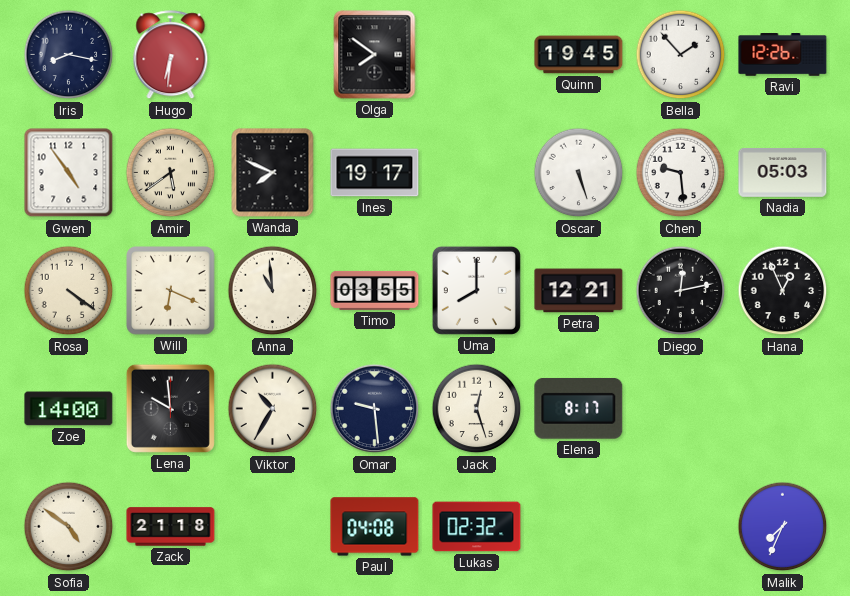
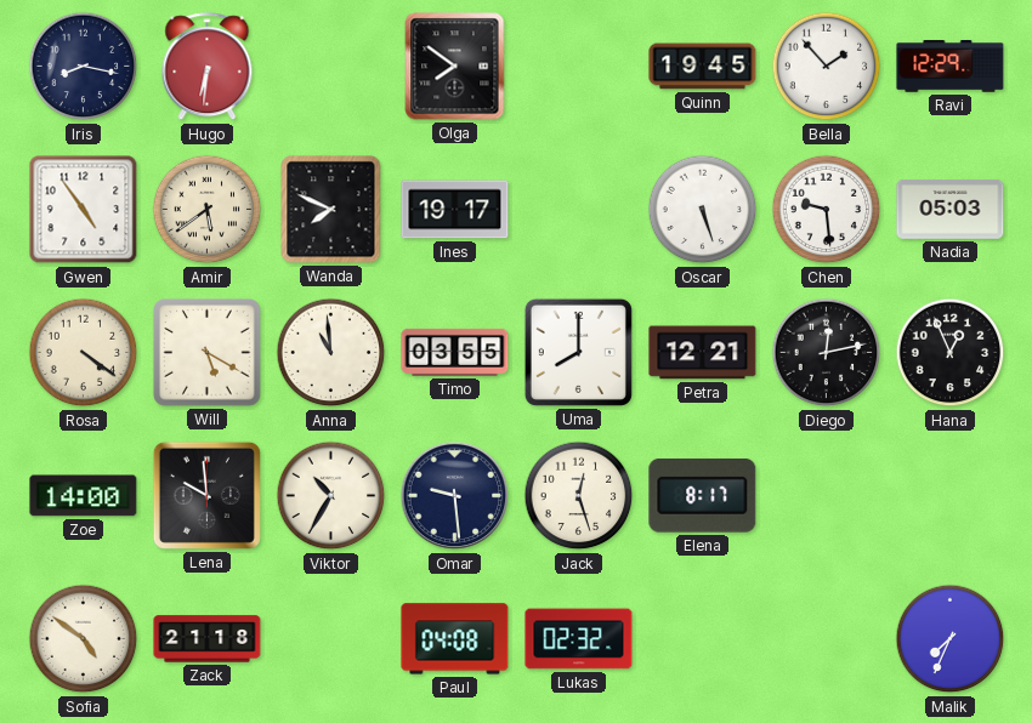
Ravi: 12:26 -> 12:29
Will: 6:19 -> 5:20
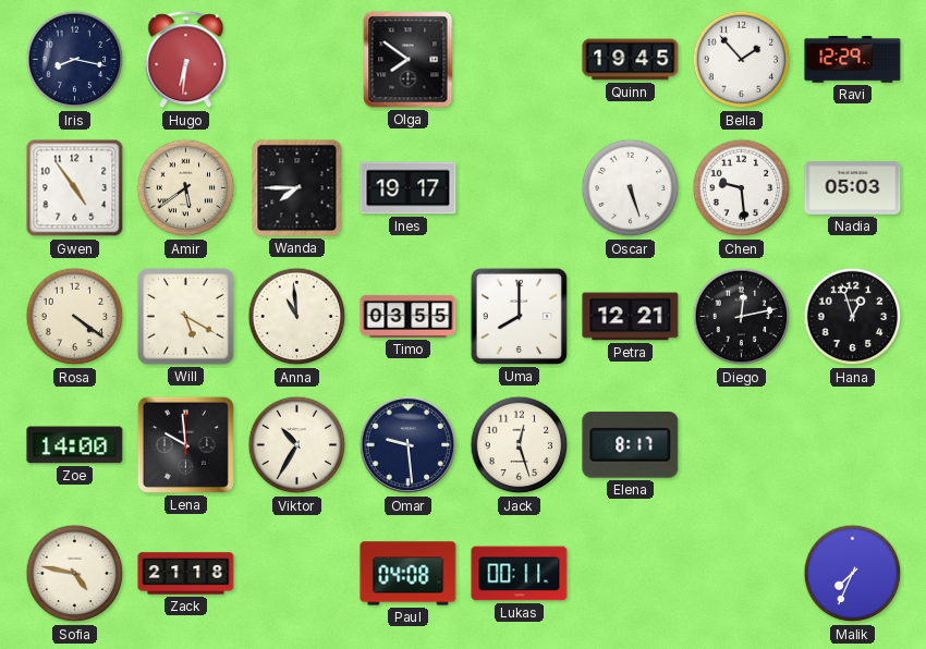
Wanda: 7:49 -> 7:45
Hana: 12:56 -> 12:57
Sofia: 4:51 -> 4:47
Lukas: 02:32 -> 00:11
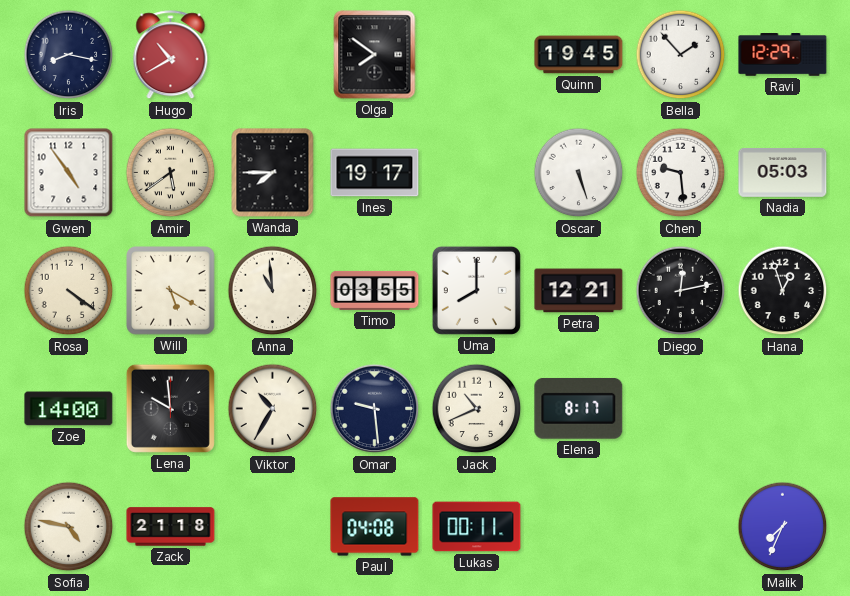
Hugo: 6:31 -> 10:40
Jack: 12:27 -> 10:41
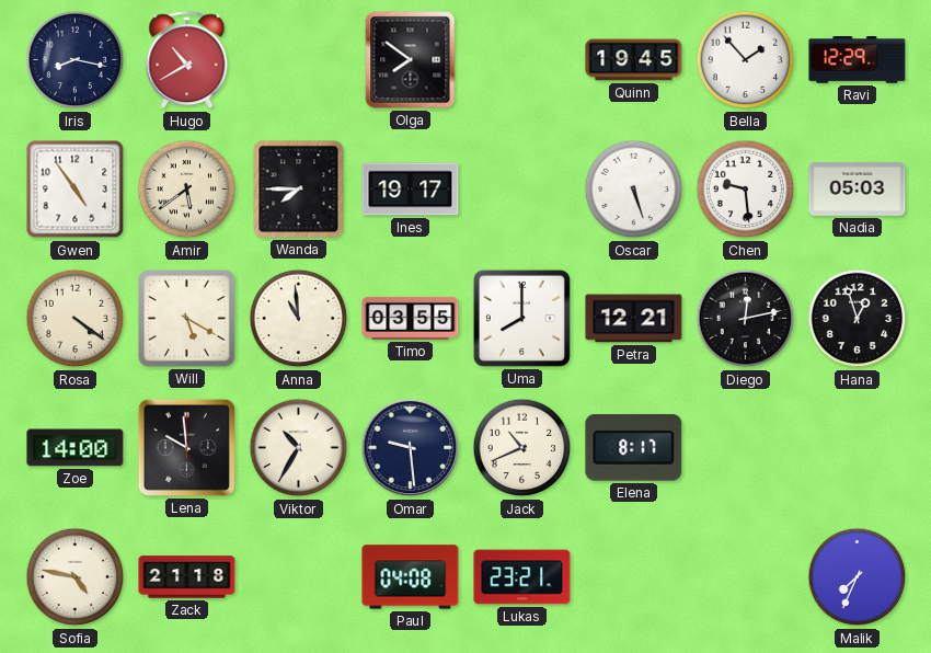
Lukas: 00:11 -> 23:21
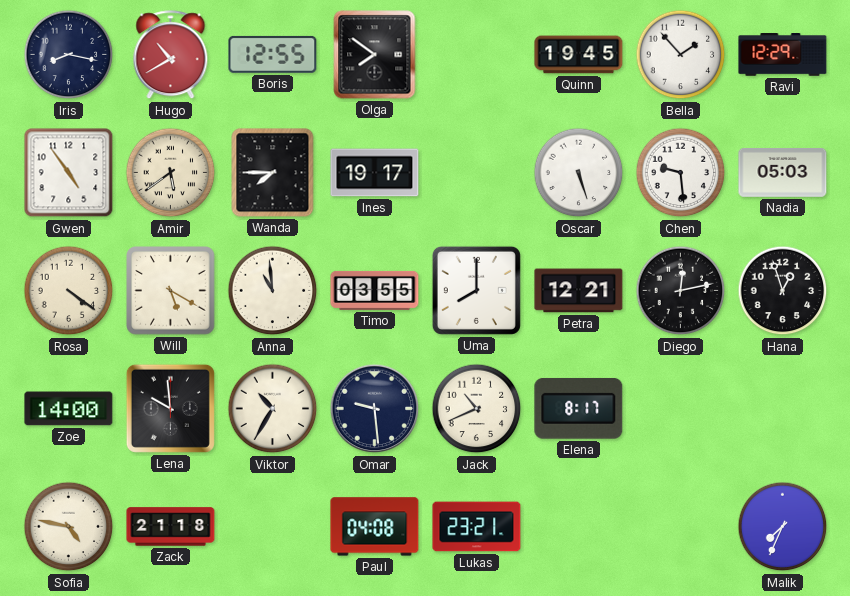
Boris: none -> 12:55
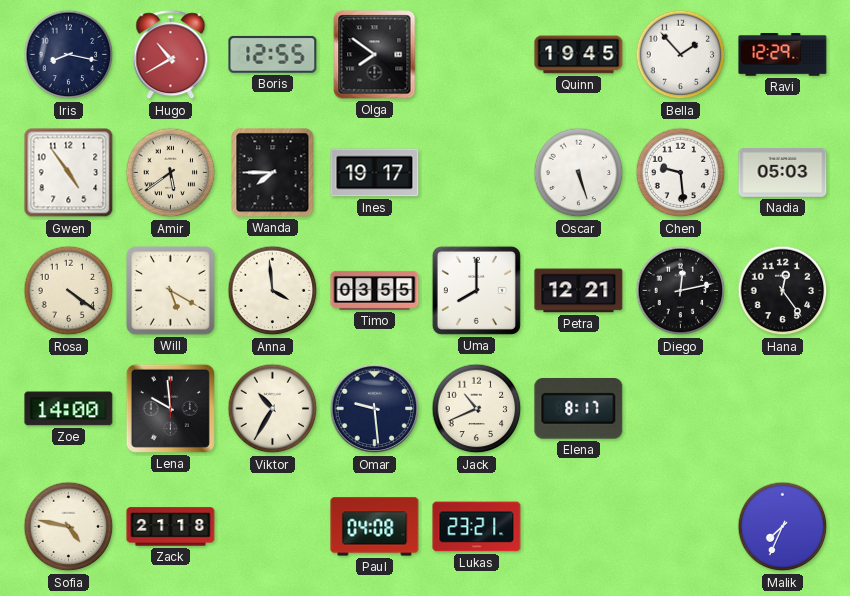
Anna: 10:59 -> 3:59
Hana: 12:57 -> 12:24
